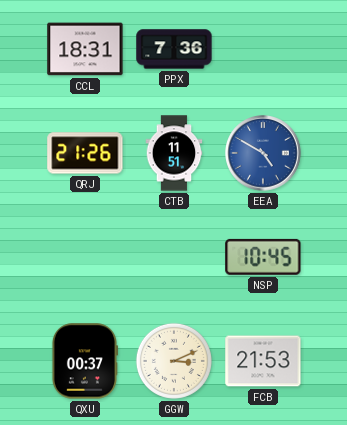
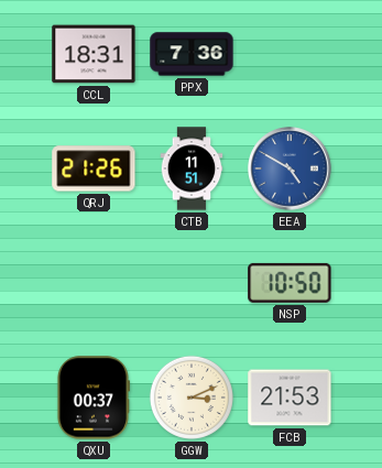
NSP: 10:45 -> 10:50
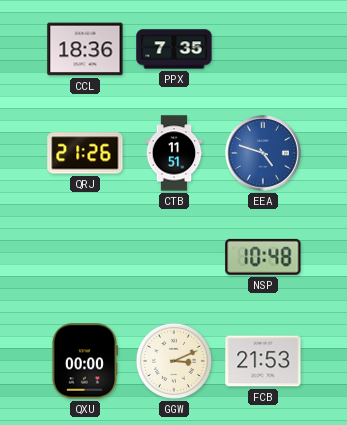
CCL: 18:31 -> 18:36
PPX: 7:36 -> 7:35
EEA: 4:50 -> 4:48
NSP: 10:50 -> 10:48
QXU: 00:37 -> 00:00
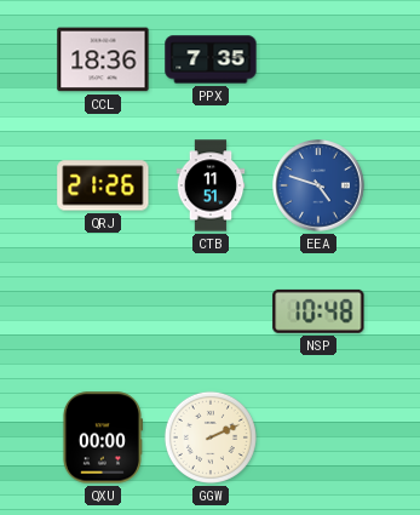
GGW: 3:11 -> 2:11
FCB: 21:53 -> none
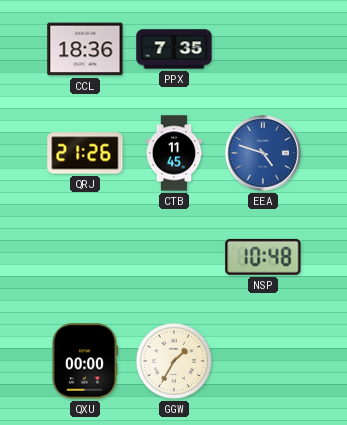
CTB: 11:51 -> 11:45
GGW: 2:11 -> 1:35
